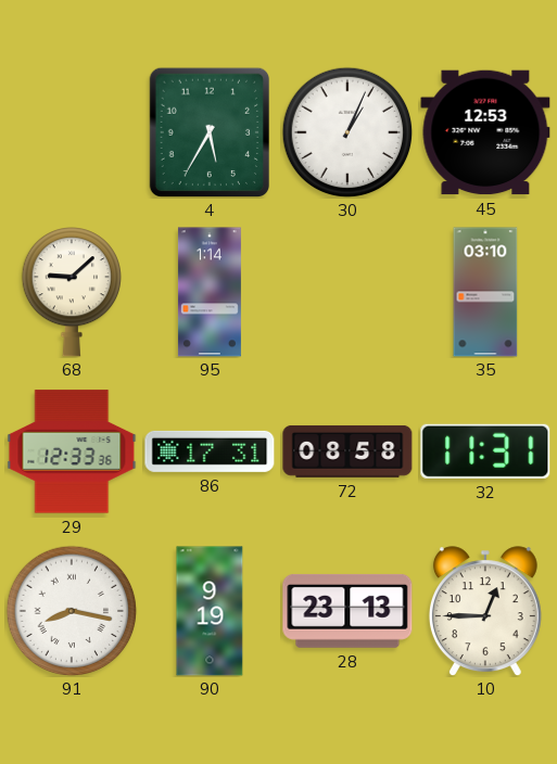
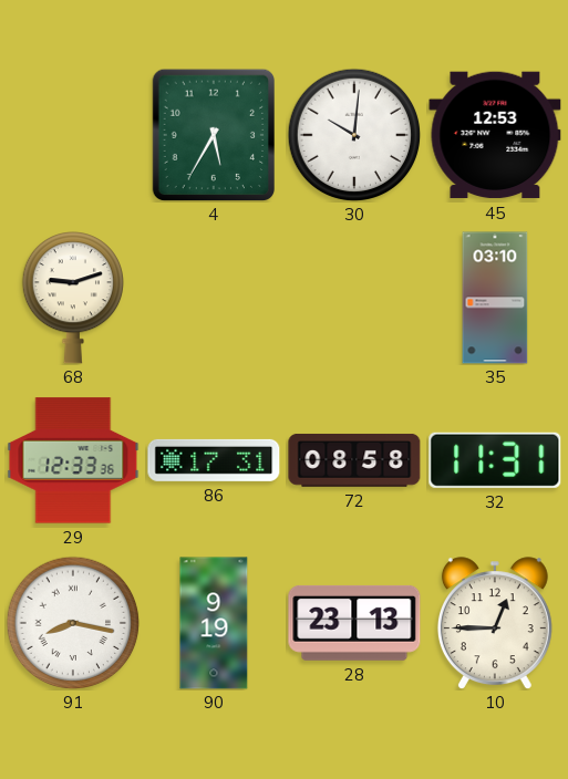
30: 1:04 -> 10:01
68: 9:08 -> 9:12
95: 1:14 -> none
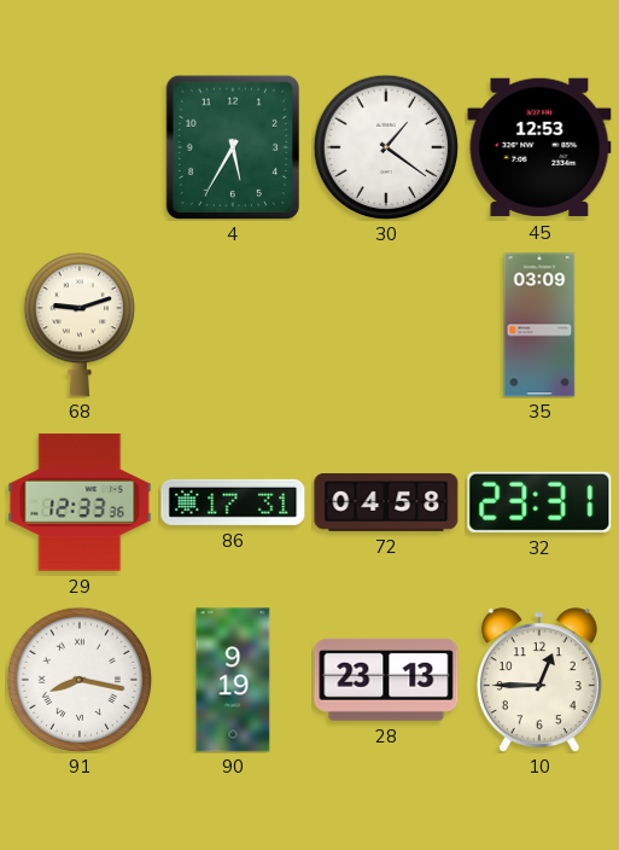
30: 10:01 -> 1:21
35: 03:10 -> 03:09
72: 08:58 -> 04:58
32: 11:31 -> 23:31
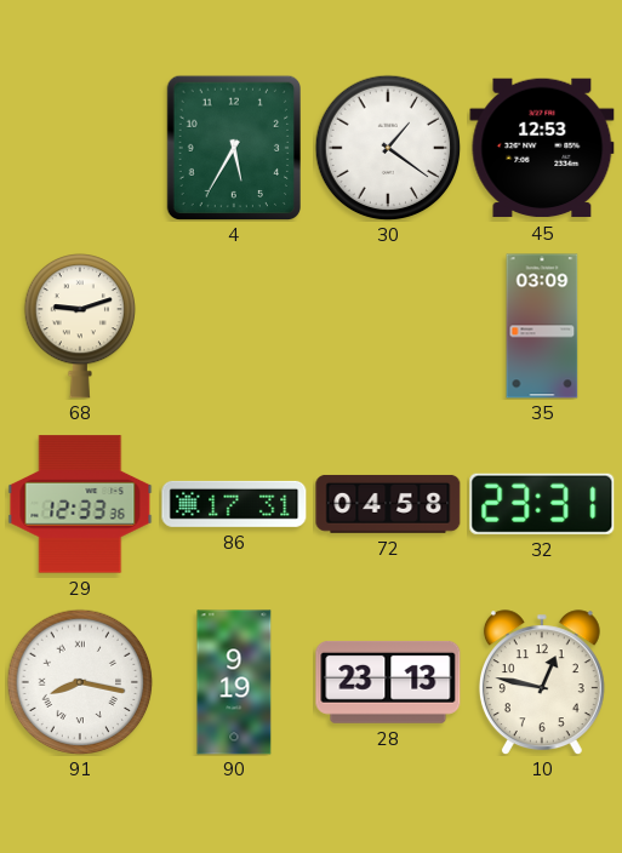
10: 12:45 -> 12:47
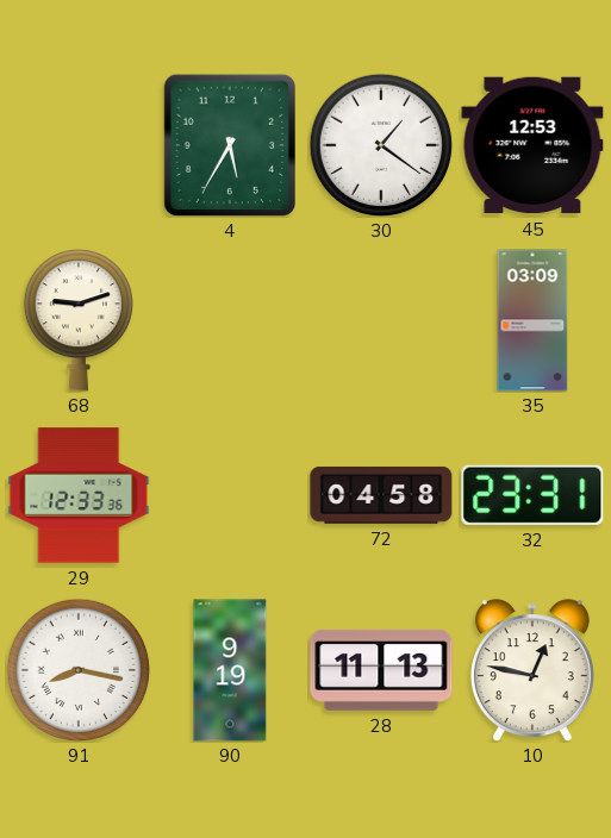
86: 17:31 -> none
28: 23:13 -> 11:13
